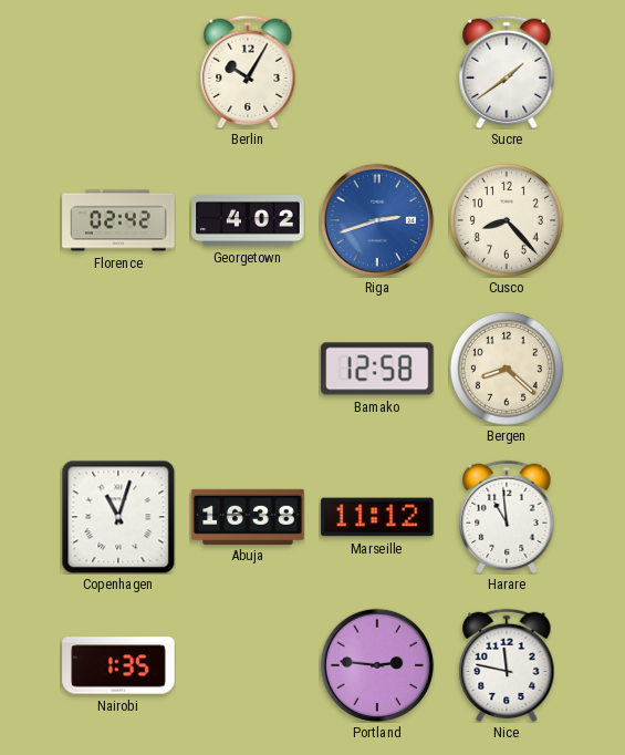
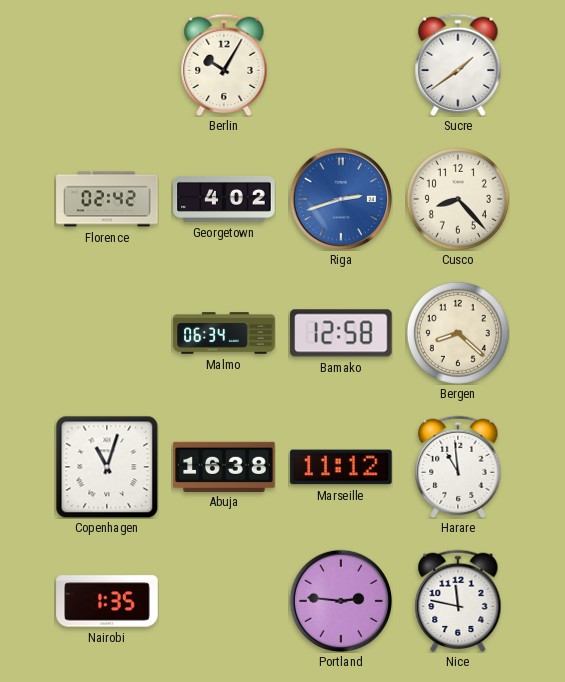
Malmo: none -> 06:34
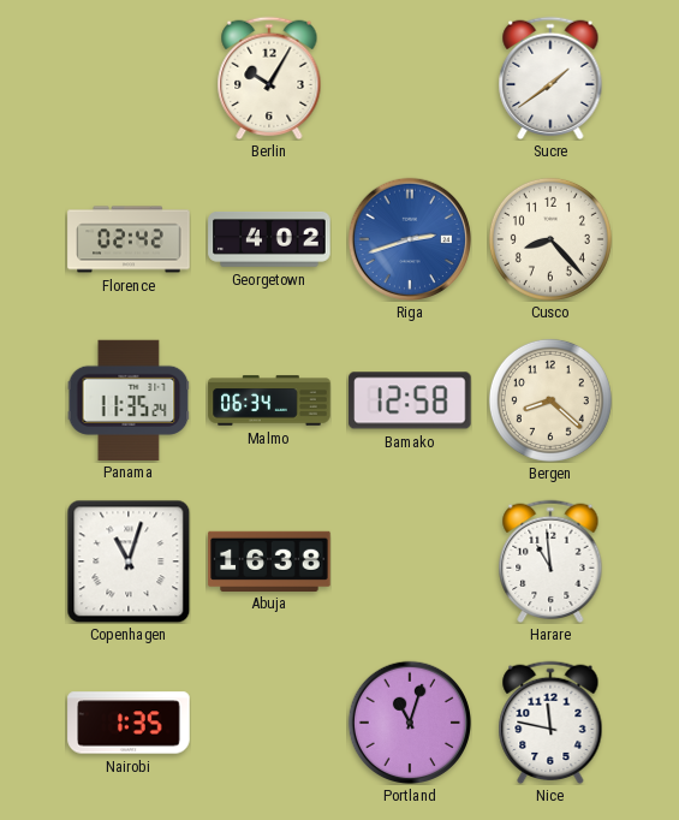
Panama: none -> 11:35
Marseille: 11:12 -> none
Portland: 2:46 -> 11:03
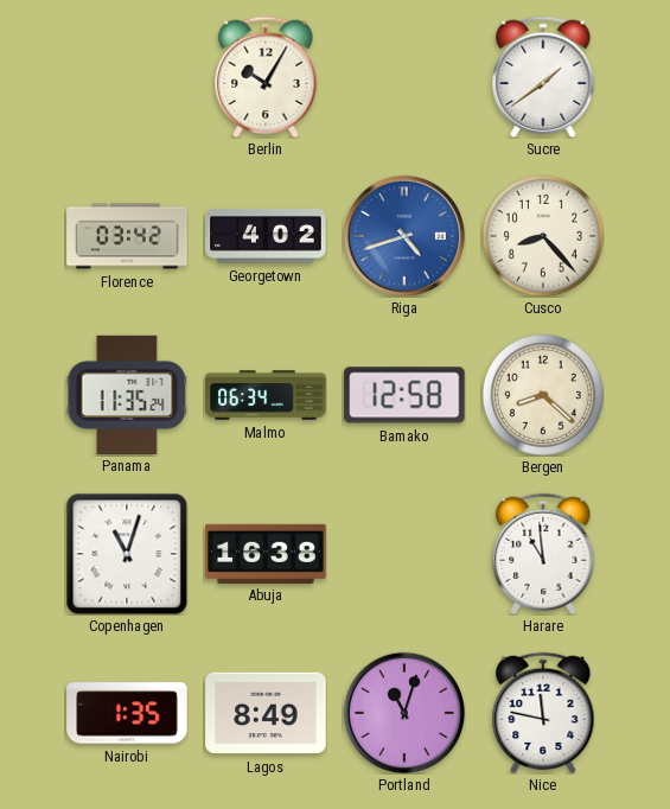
Florence: 02:42 -> 03:42
Riga: 2:42 -> 4:42
Lagos: none -> 8:49
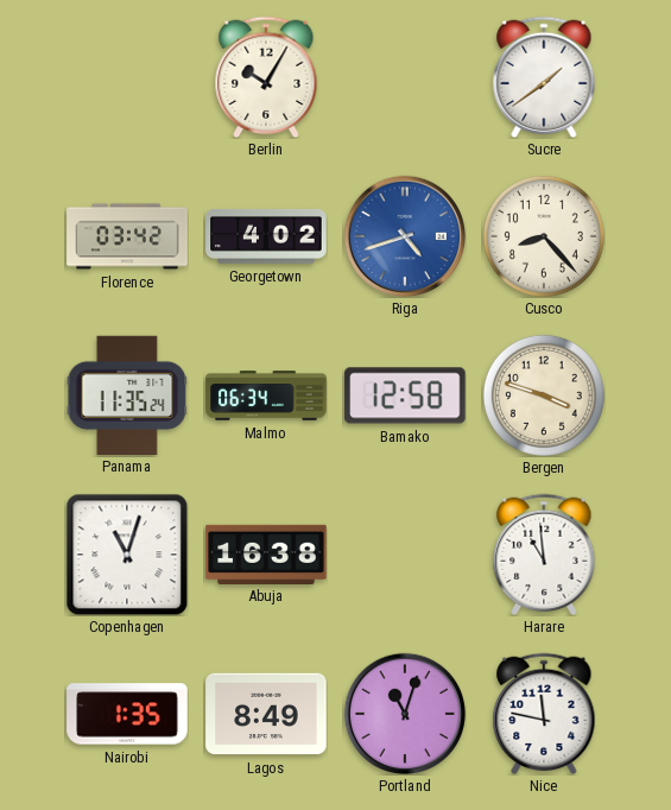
Bergen: 8:22 -> 3:48
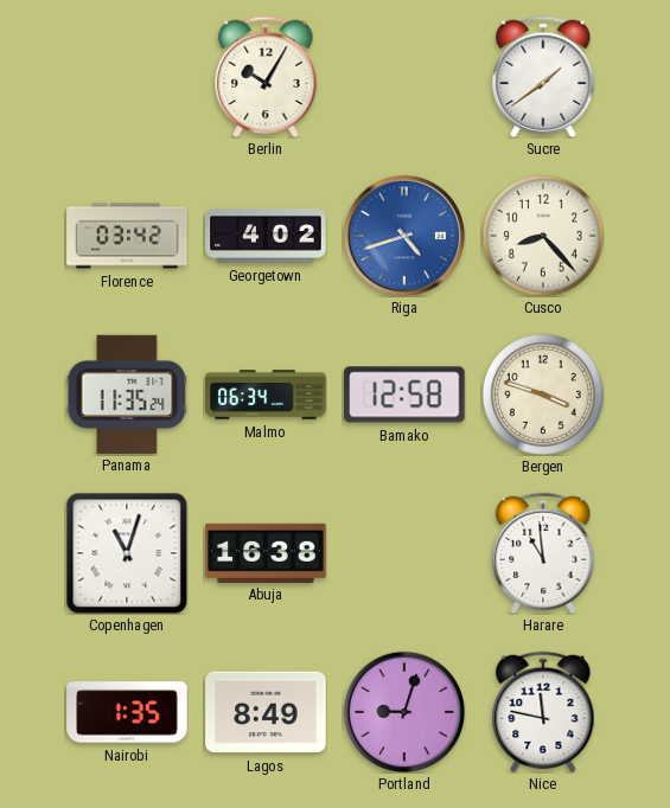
Portland: 11:03 -> 9:03
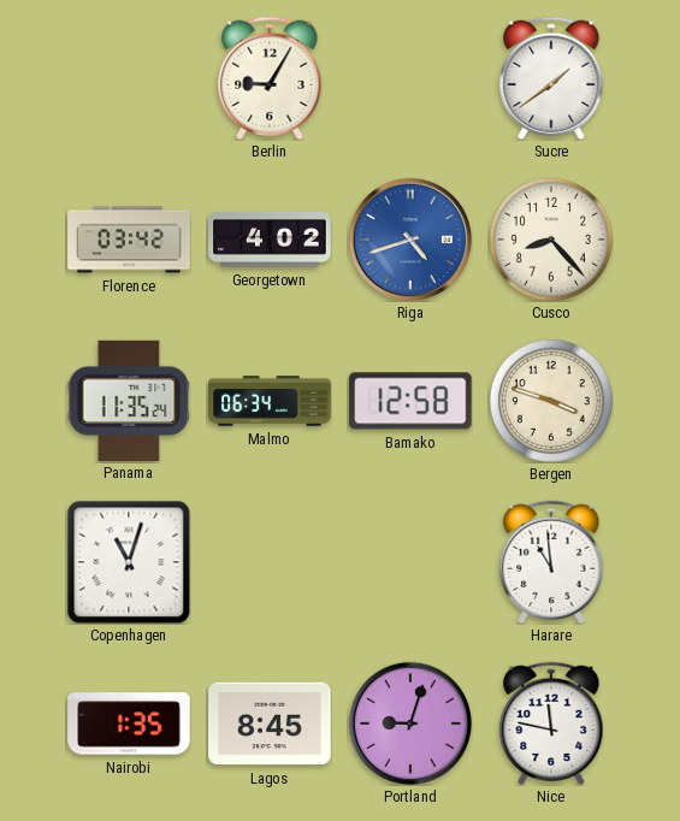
Berlin: 10:05 -> 9:05
Abuja: 16:38 -> none
Lagos: 8:49 -> 8:45
